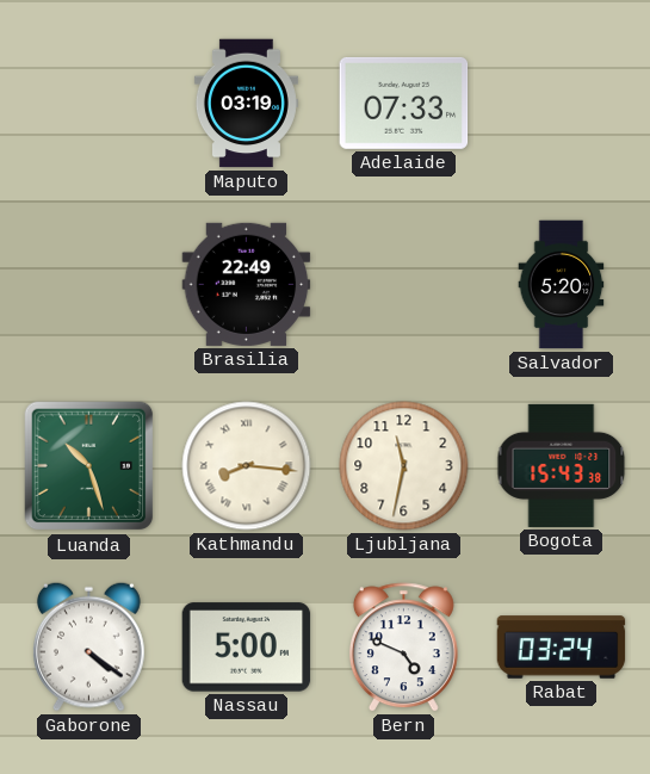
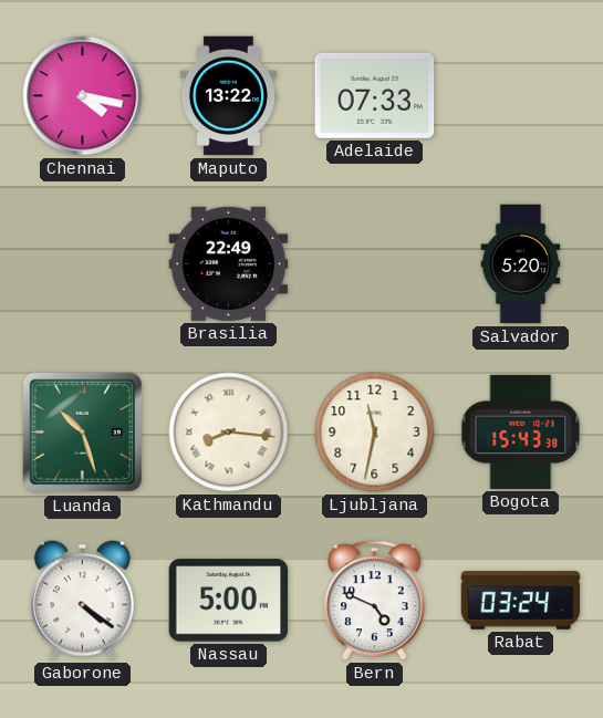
Chennai: none -> 4:17
Maputo: 03:19 -> 13:22
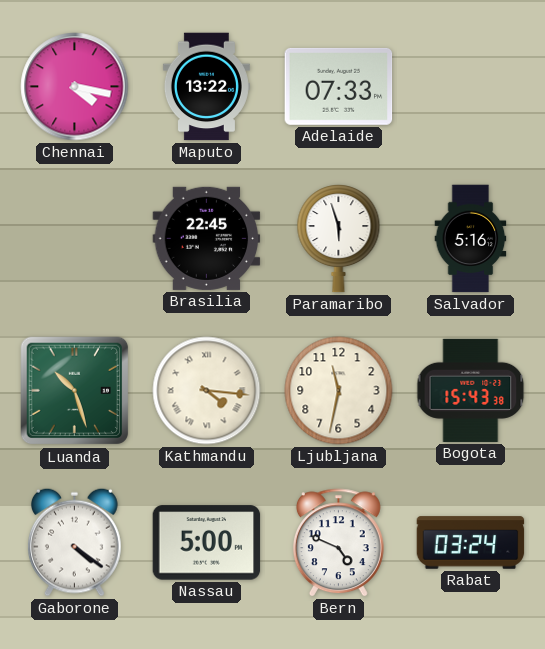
Brasilia: 22:49 -> 22:45
Paramaribo: none -> 5:57
Salvador: 5:20 -> 5:16
Kathmandu: 8:16 -> 4:16
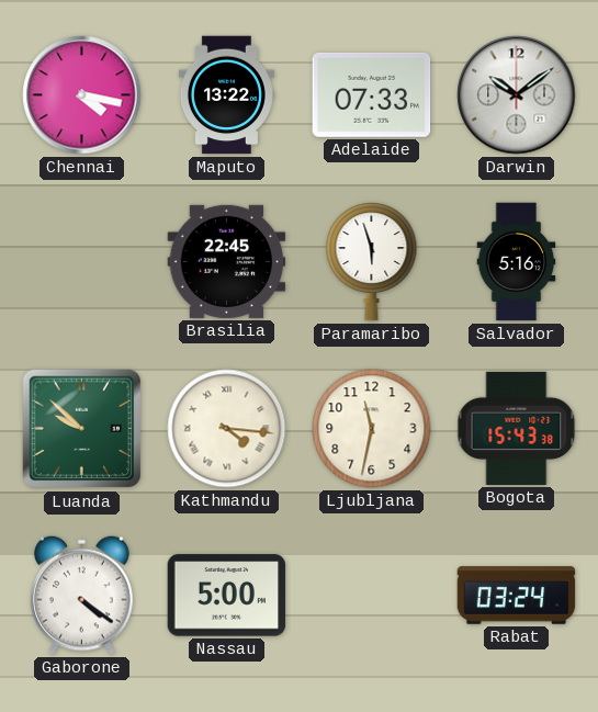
Darwin: none -> 10:09
Luanda: 10:27 -> 9:52
Bern: 4:49 -> none
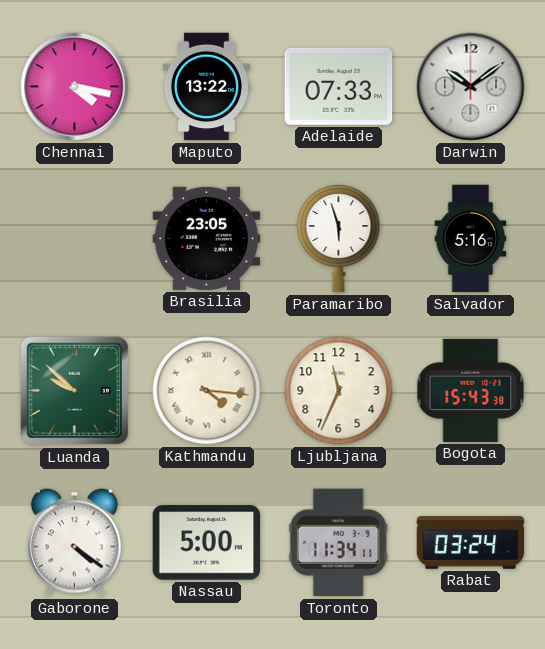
Brasilia: 22:45 -> 23:05
Ljubljana: 11:32 -> 11:34
Toronto: none -> 11:34
